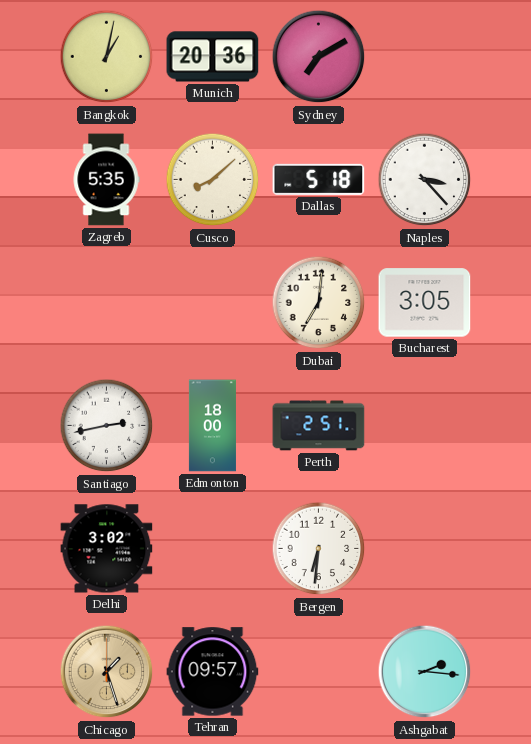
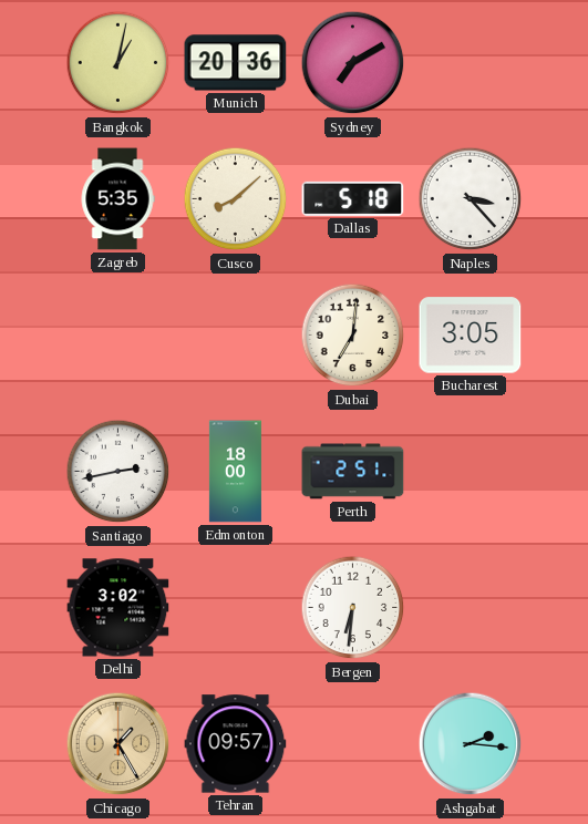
Chicago: 1:27 -> 1:25
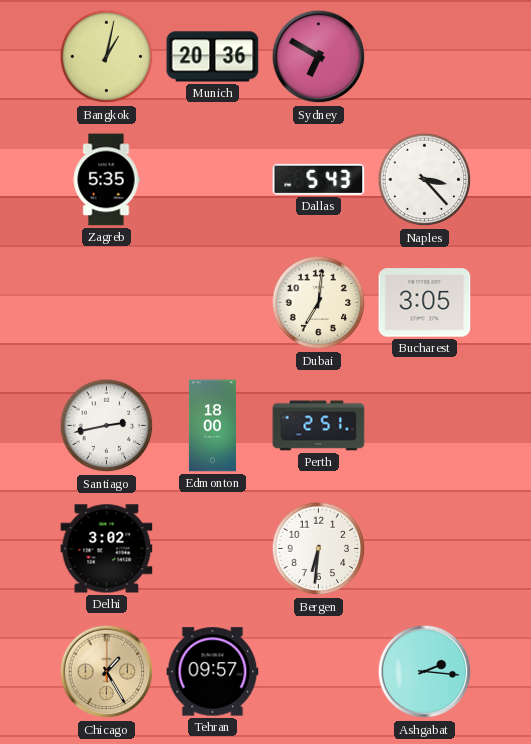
Sydney: 7:10 -> 6:50
Cusco: 8:08 -> none
Dallas: 5:18 -> 5:43
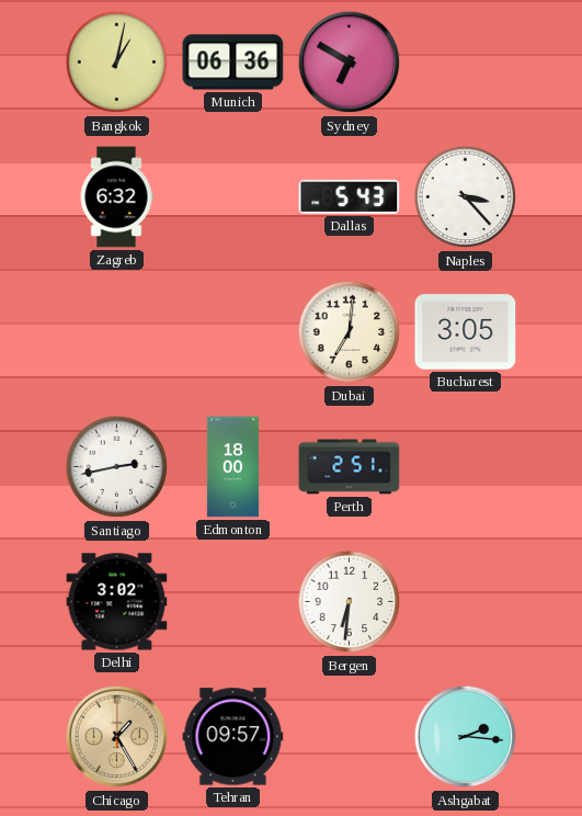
Munich: 20:36 -> 06:36
Zagreb: 5:35 -> 6:32
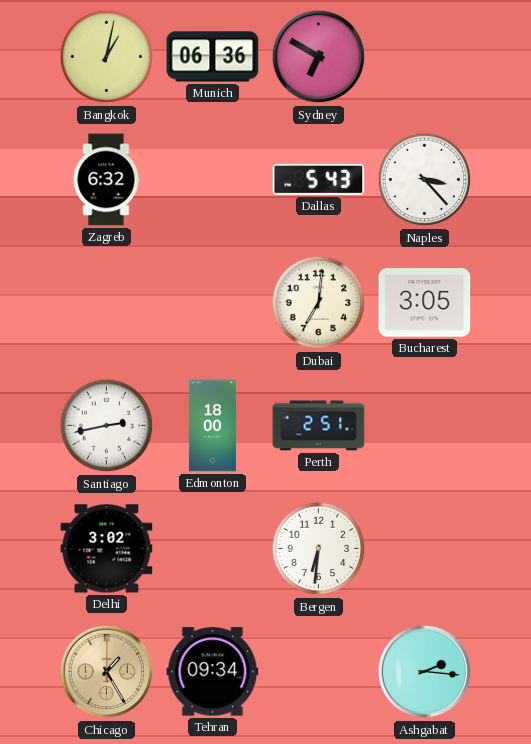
Tehran: 09:57 -> 09:34
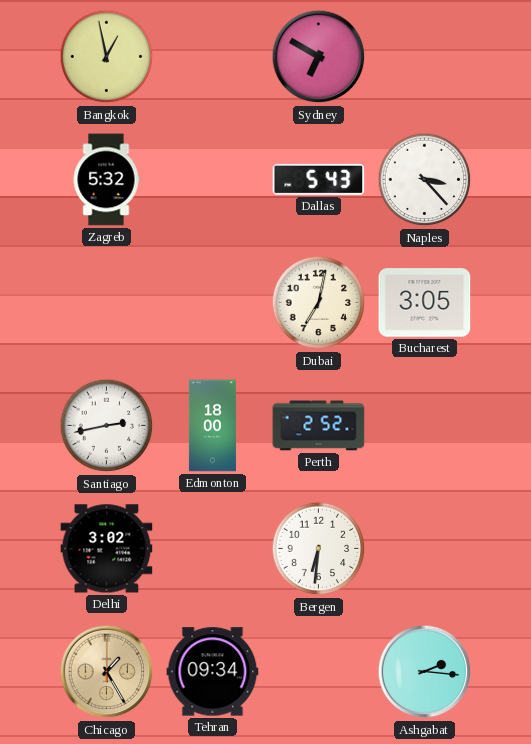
Bangkok: 1:02 -> 12:58
Munich: 06:36 -> none
Zagreb: 6:32 -> 5:32
Dubai: 7:01 -> 7:02
Perth: 2:51 -> 2:52
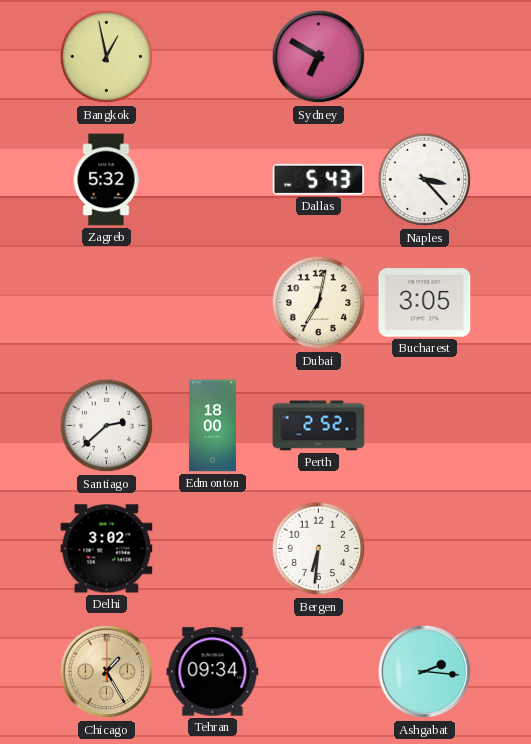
Santiago: 2:43 -> 2:38
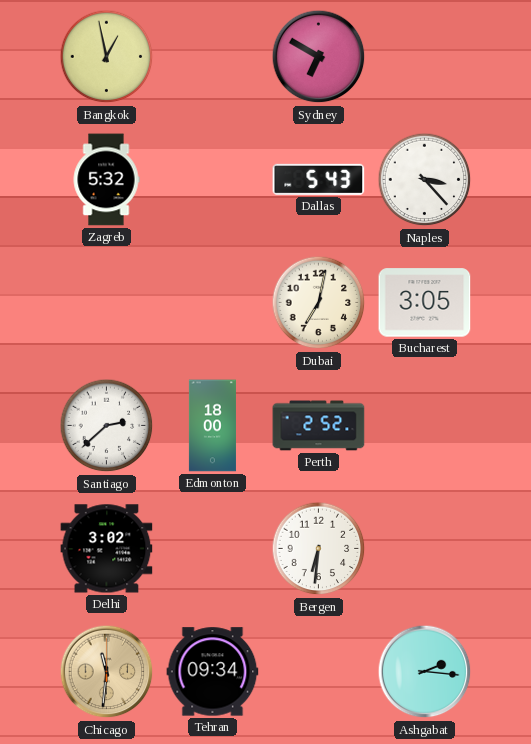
Chicago: 1:25 -> 11:31
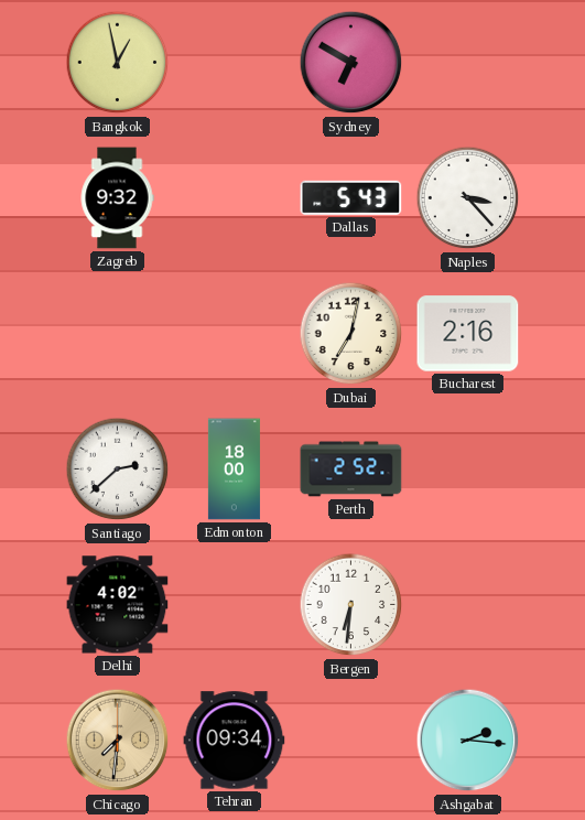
Zagreb: 5:32 -> 9:32
Bucharest: 3:05 -> 2:16
Delhi: 3:02 -> 4:02
Chicago: 11:31 -> 7:31
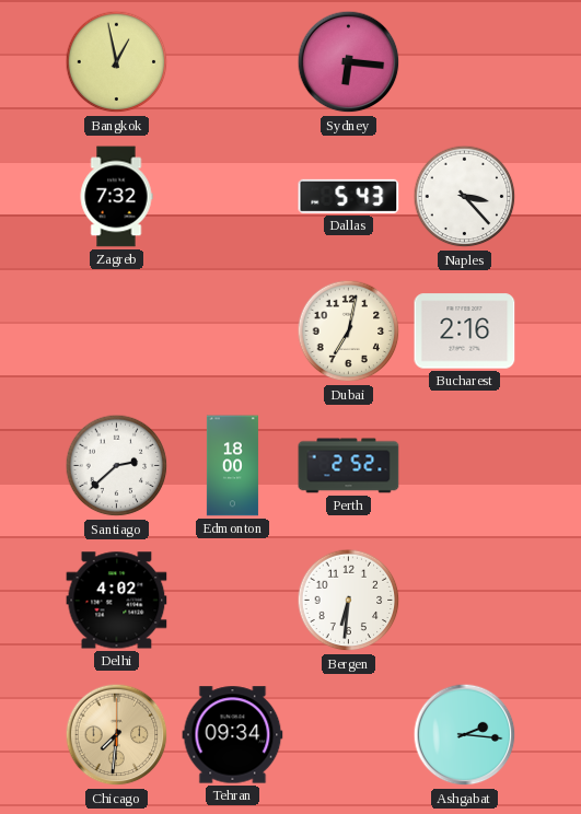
Sydney: 6:50 -> 6:16
Zagreb: 9:32 -> 7:32
